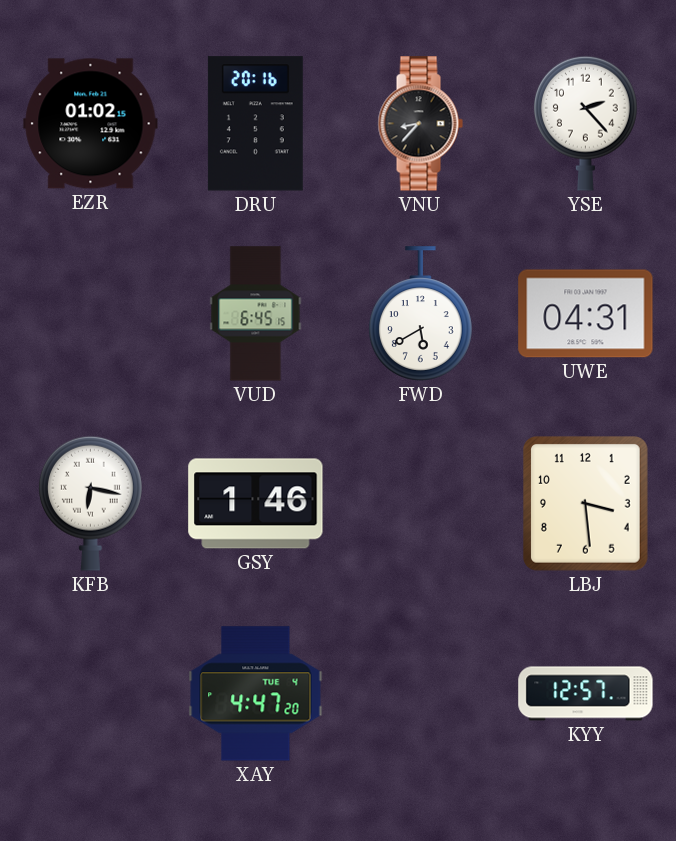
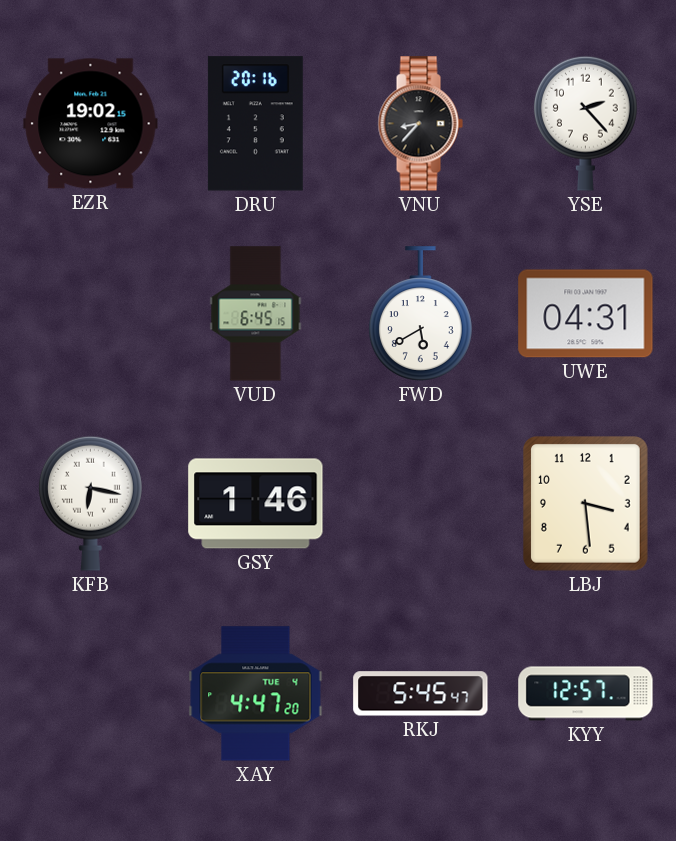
EZR: 01:02 -> 19:02
RKJ: none -> 5:45
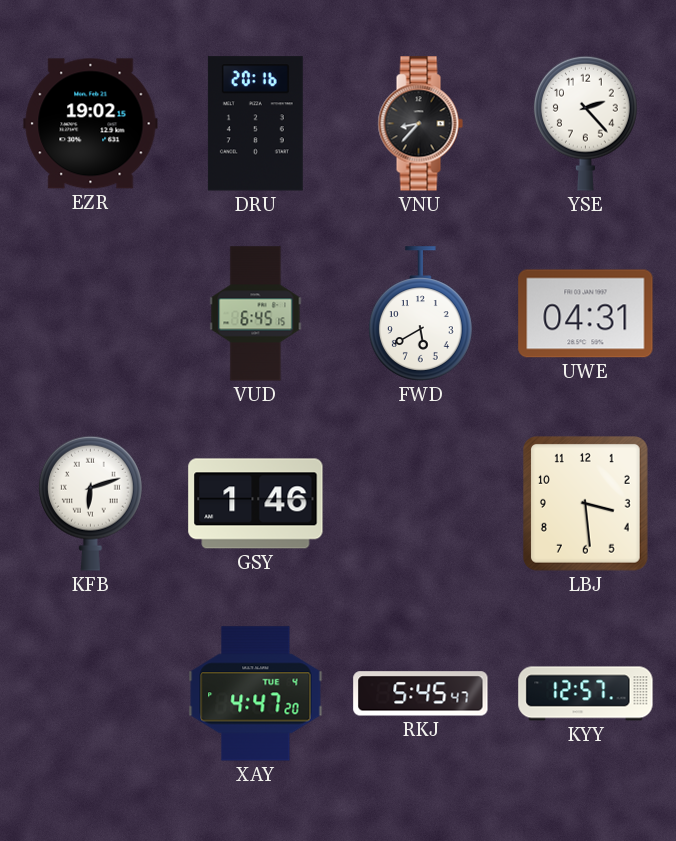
KFB: 6:17 -> 6:12
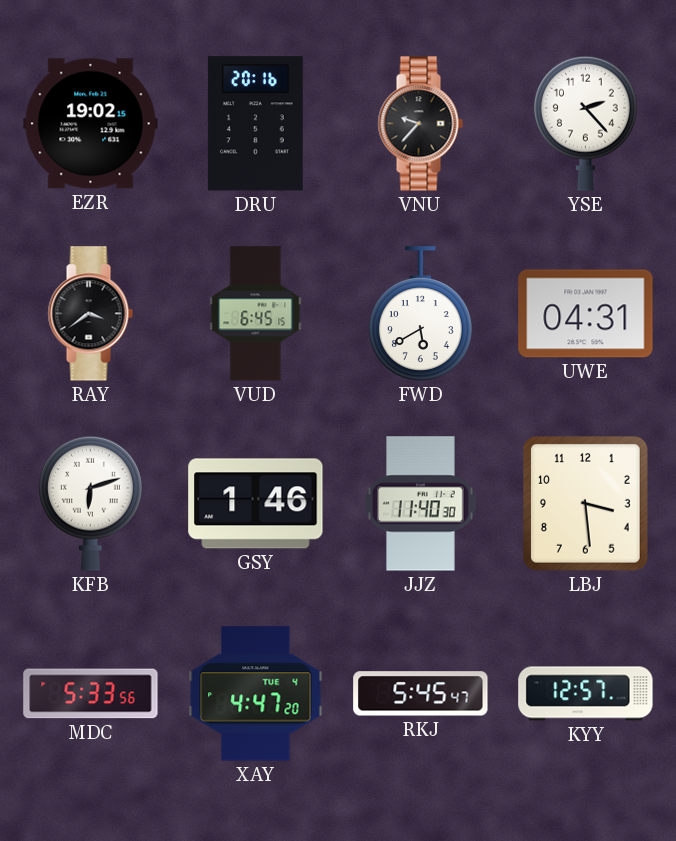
VNU: 8:37 -> 9:37
RAY: none -> 3:39
JJZ: none -> 11:40
MDC: none -> 5:33
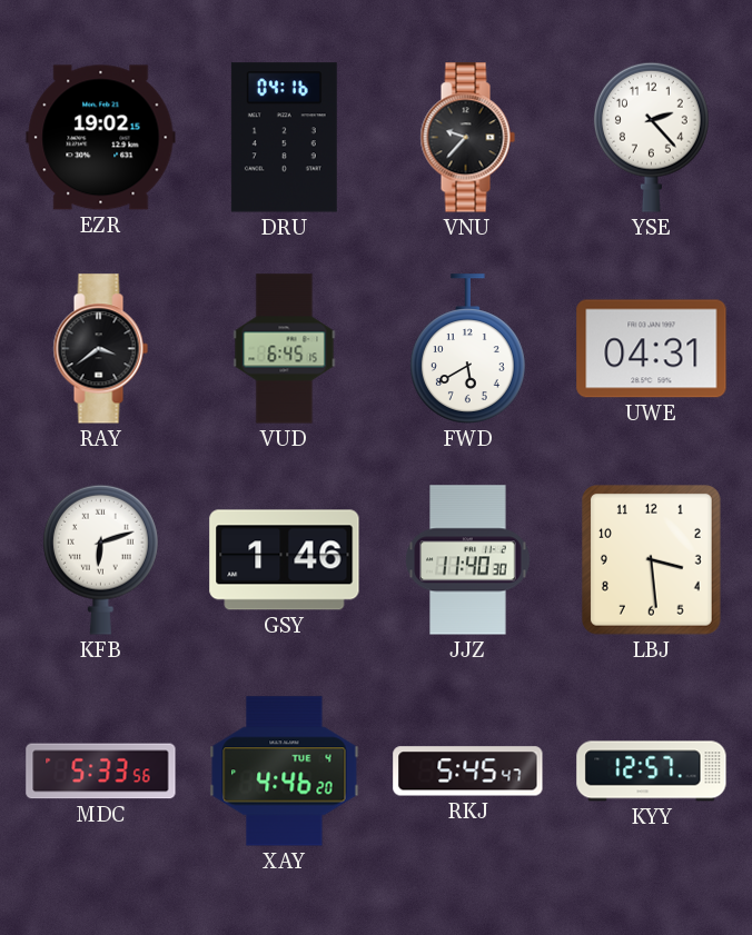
DRU: 20:16 -> 04:16
XAY: 4:47 -> 4:46
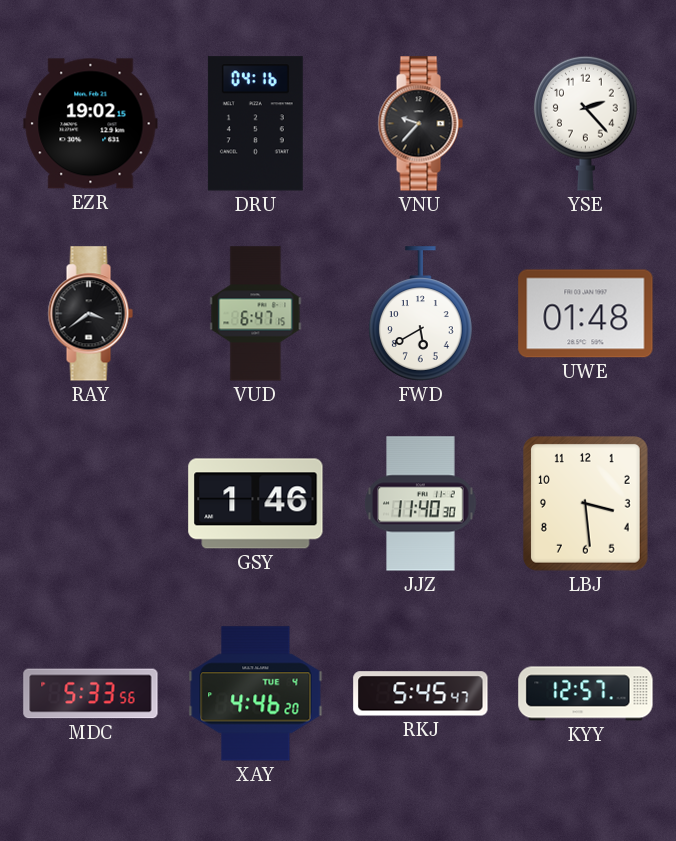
VUD: 6:45 -> 6:47
UWE: 04:31 -> 01:48
KFB: 6:12 -> none
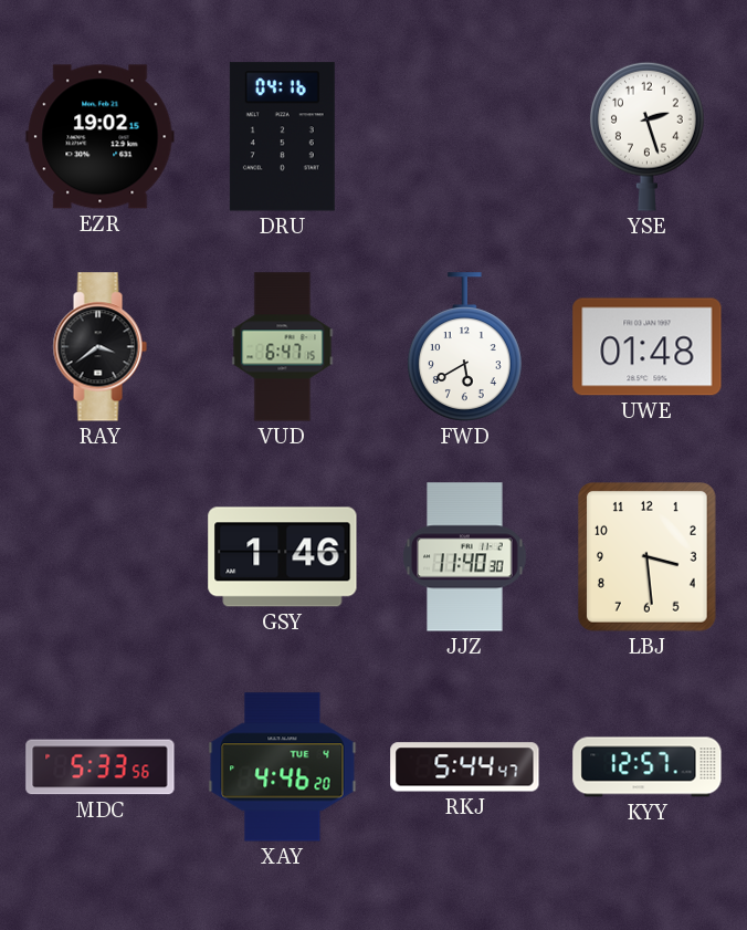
VNU: 9:37 -> none
YSE: 2:23 -> 2:27
RKJ: 5:45 -> 5:44
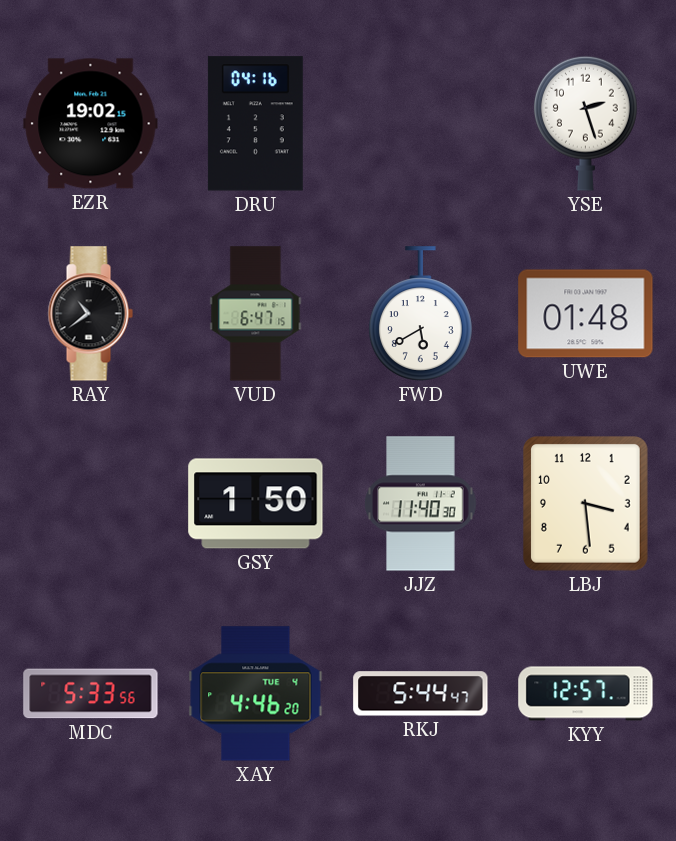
RAY: 3:39 -> 10:39
GSY: 1:46 -> 1:50
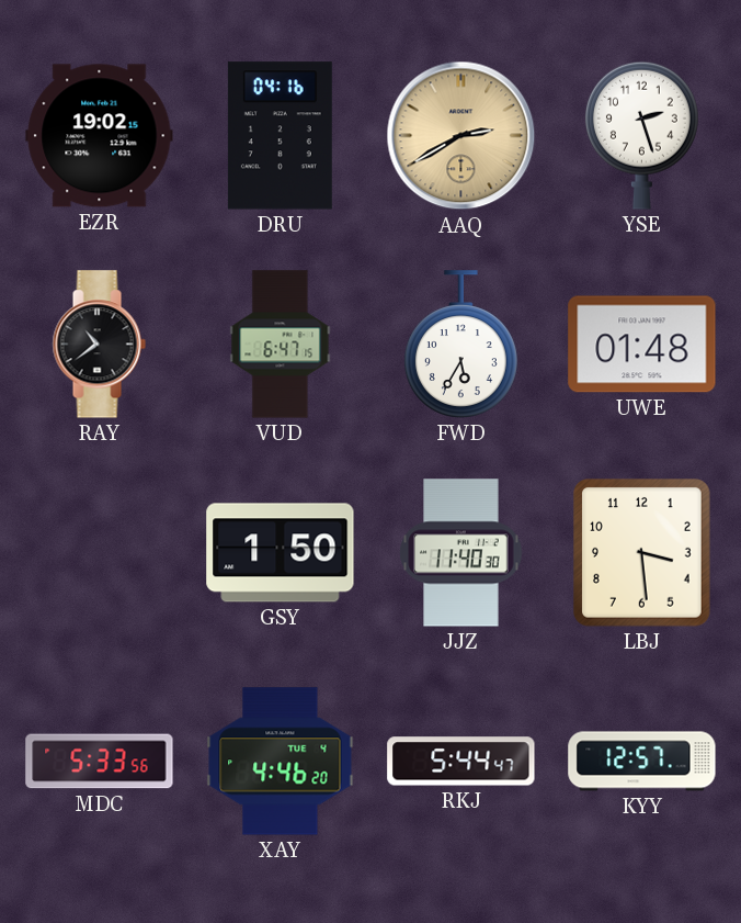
AAQ: none -> 2:40
FWD: 5:40 -> 5:35
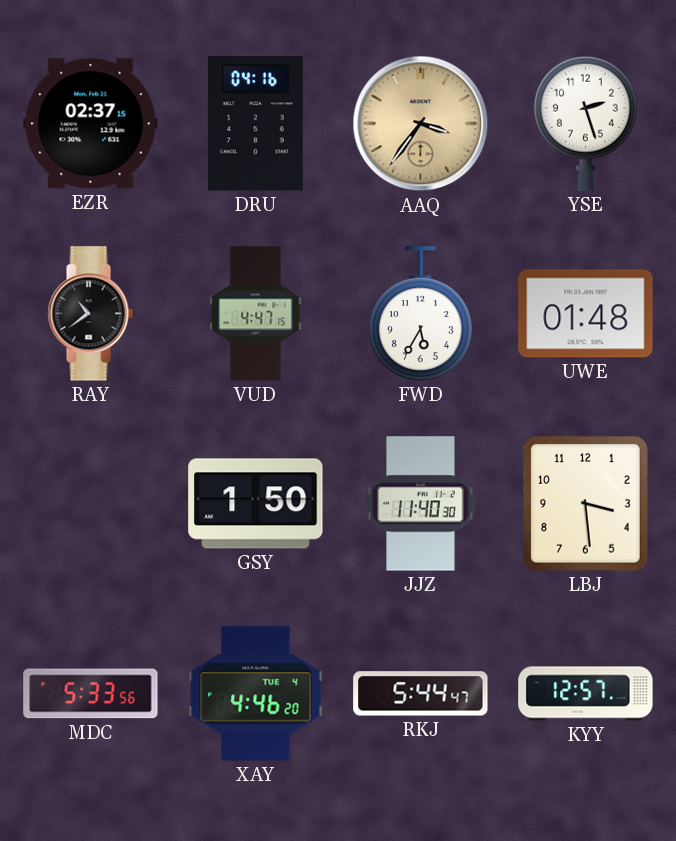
EZR: 19:02 -> 02:37
AAQ: 2:40 -> 3:36
VUD: 6:47 -> 4:47
